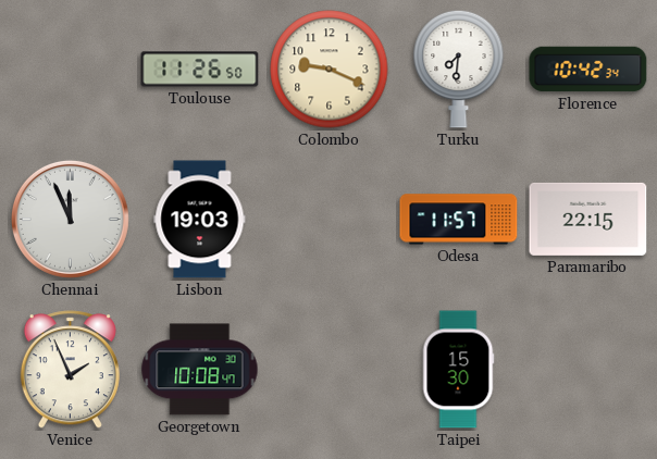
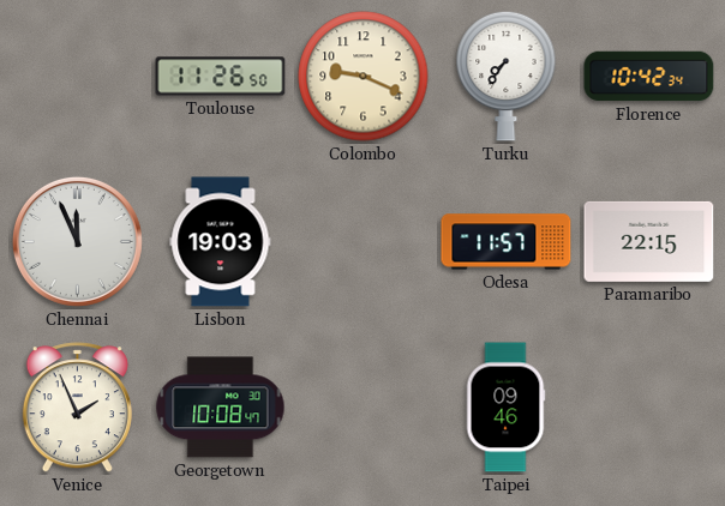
Turku: 7:31 -> 7:36
Taipei: 15:30 -> 09:46
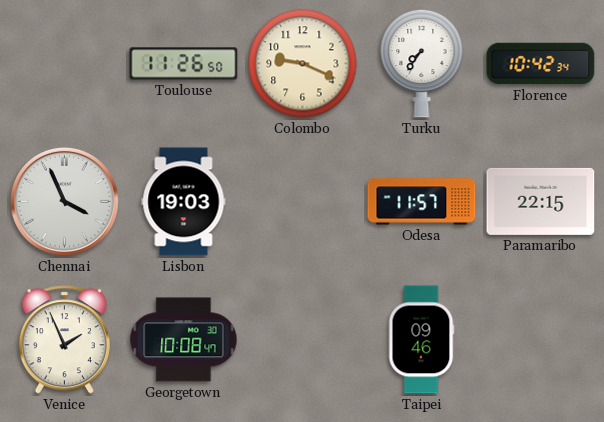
Chennai: 11:56 -> 3:56
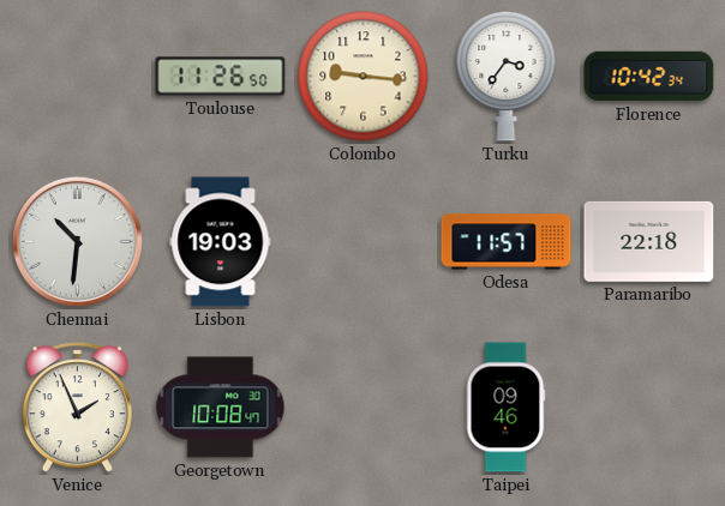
Colombo: 9:19 -> 9:16
Turku: 7:36 -> 3:36
Chennai: 3:56 -> 10:31
Paramaribo: 22:15 -> 22:18
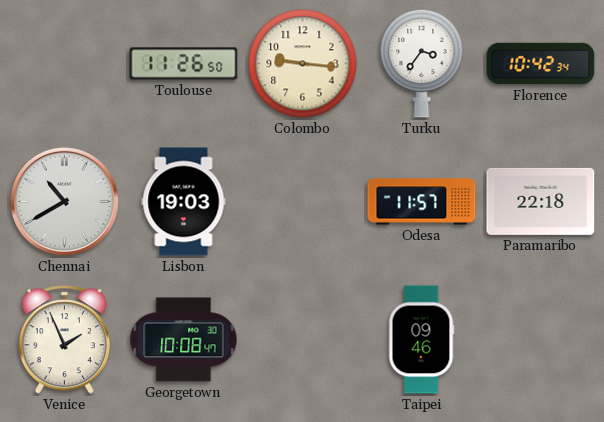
Chennai: 10:31 -> 10:40
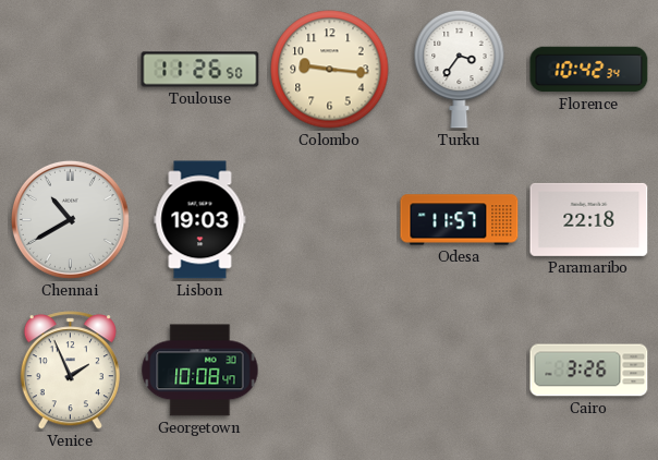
Taipei: 09:46 -> none
Cairo: none -> 3:26
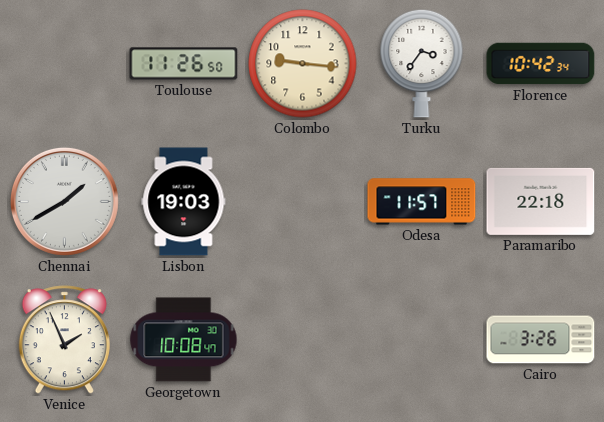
Chennai: 10:40 -> 1:40
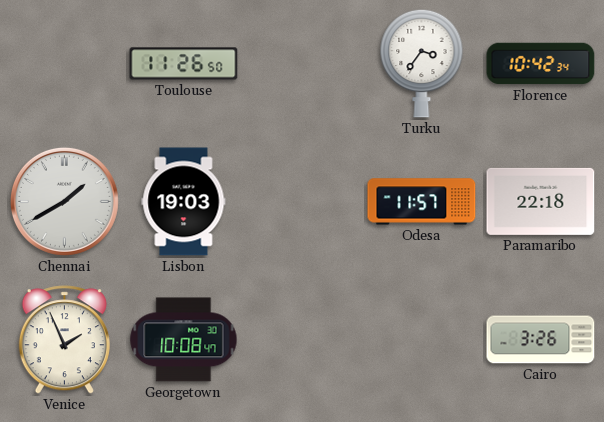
Colombo: 9:16 -> none
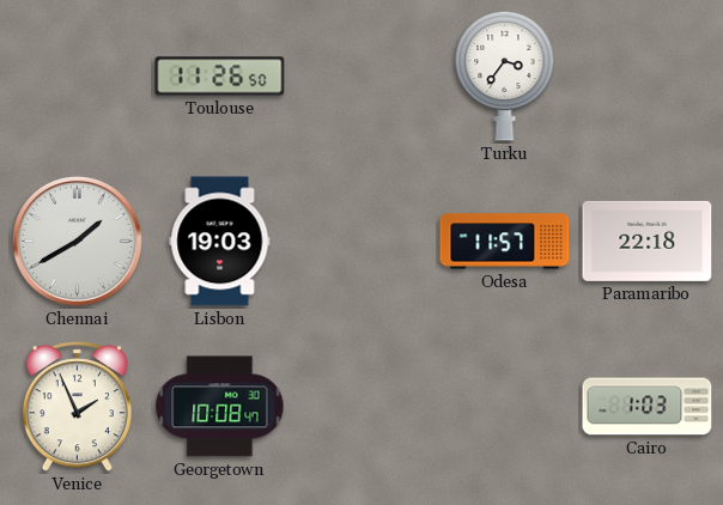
Florence: 10:42 -> none
Cairo: 3:26 -> 1:03
